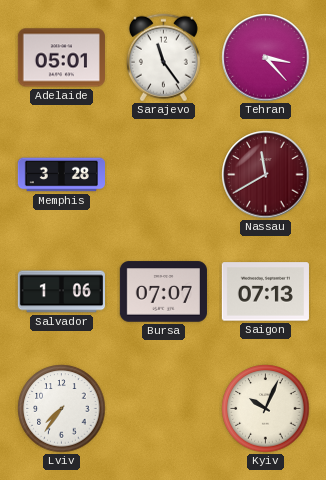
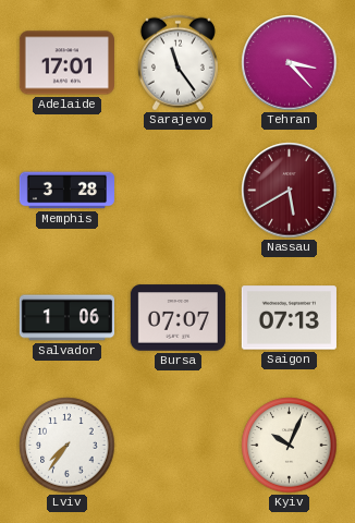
Adelaide: 05:01 -> 17:01
Nassau: 11:40 -> 5:40
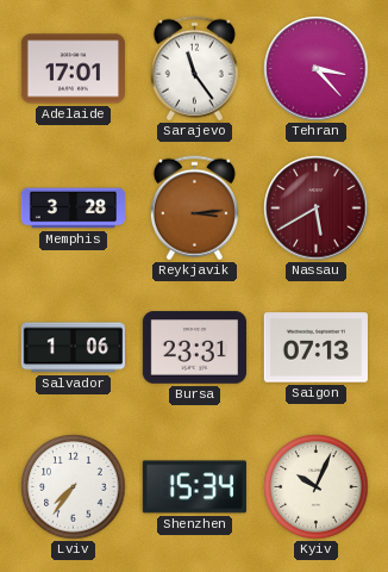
Reykjavik: none -> 3:14
Bursa: 07:07 -> 23:31
Shenzhen: none -> 15:34
